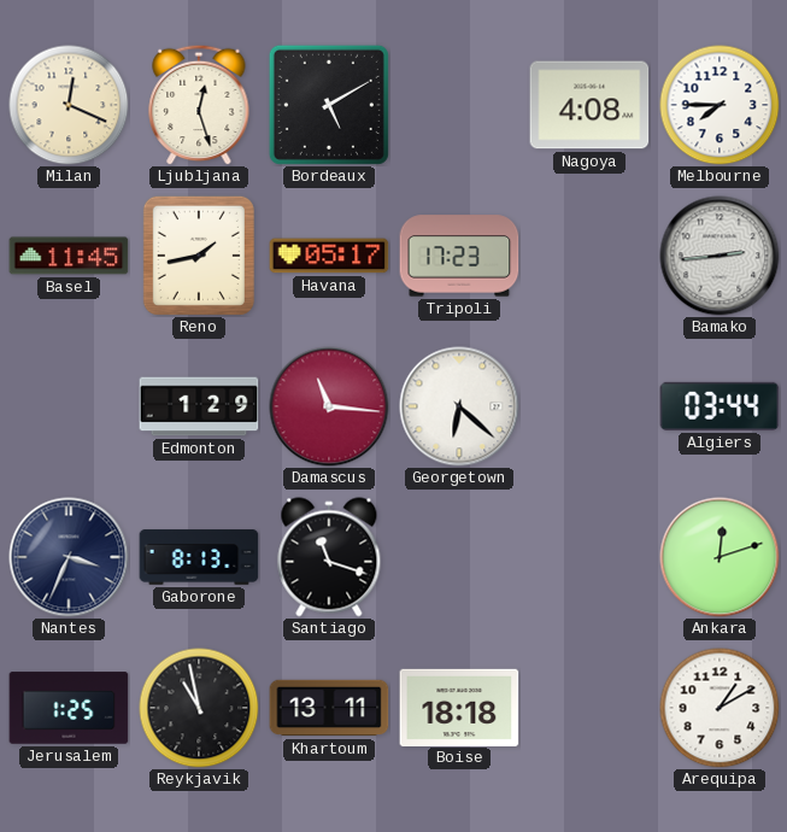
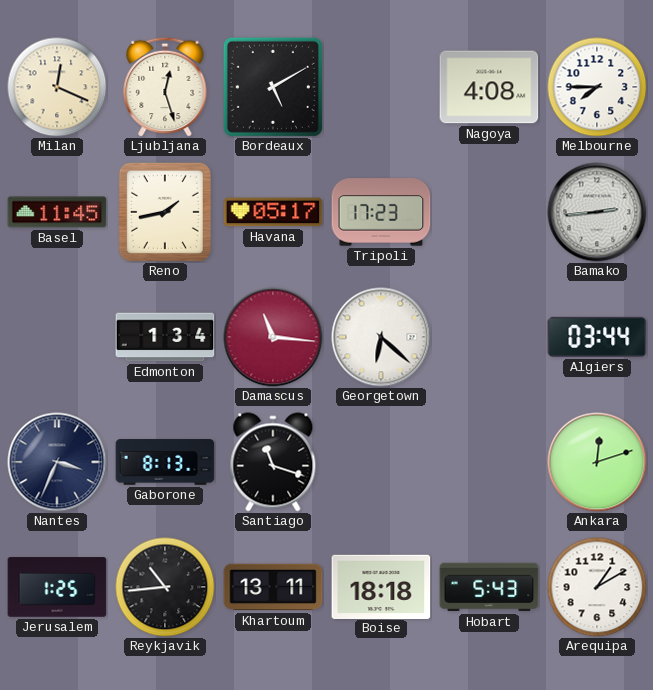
Edmonton: 1:29 -> 1:34
Reykjavik: 10:58 -> 10:44
Hobart: none -> 5:43
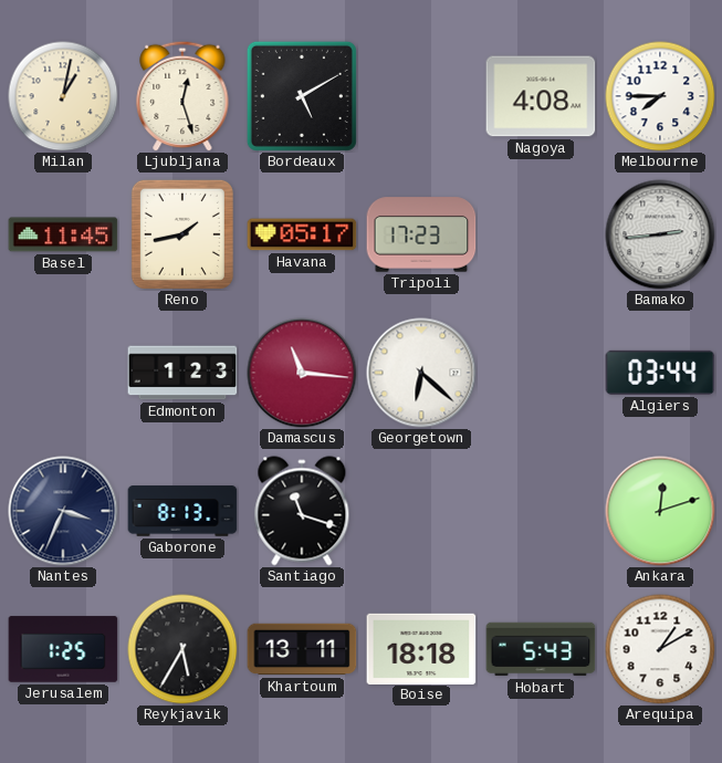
Milan: 12:19 -> 1:02
Edmonton: 1:34 -> 1:23
Reykjavik: 10:44 -> 5:35
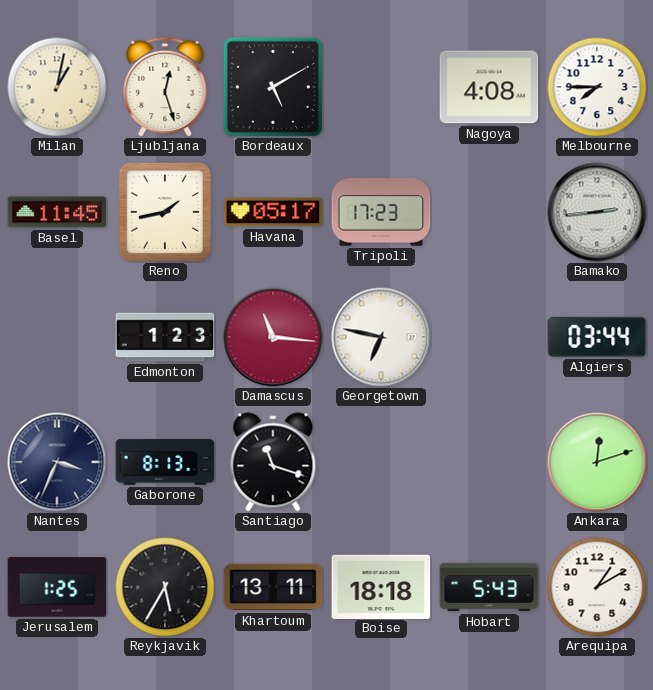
Georgetown: 6:22 -> 6:47
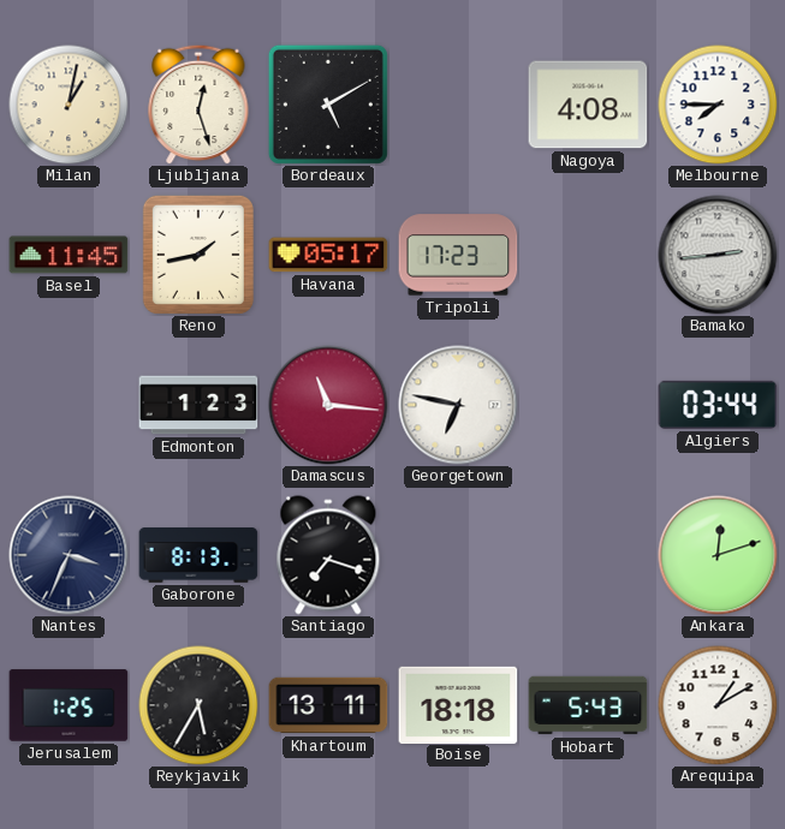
Santiago: 11:18 -> 7:18
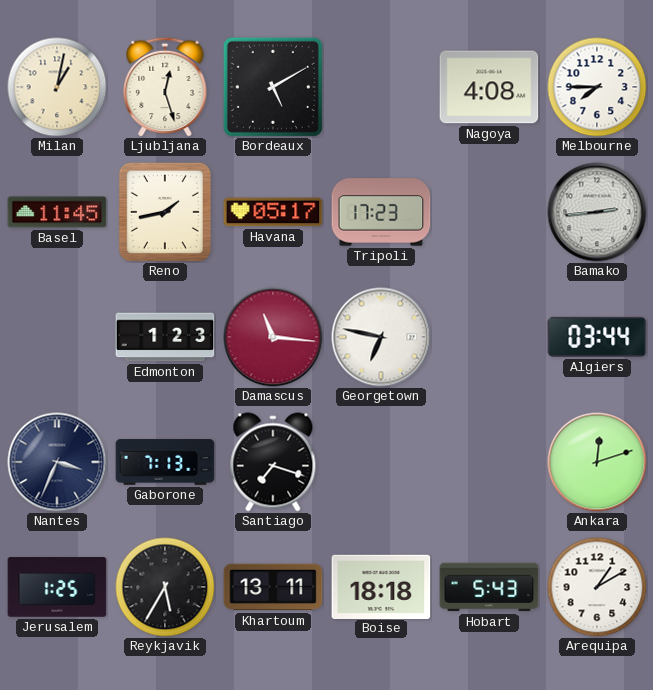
Gaborone: 8:13 -> 7:13
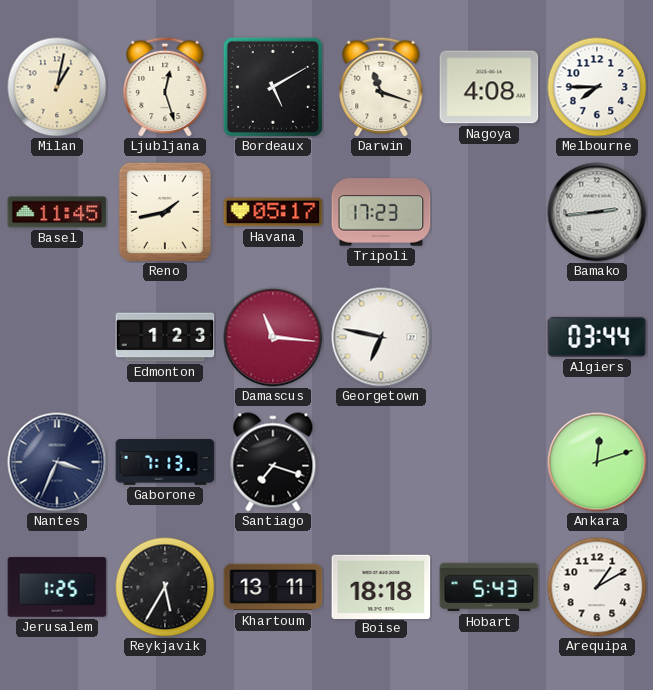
Darwin: none -> 11:18
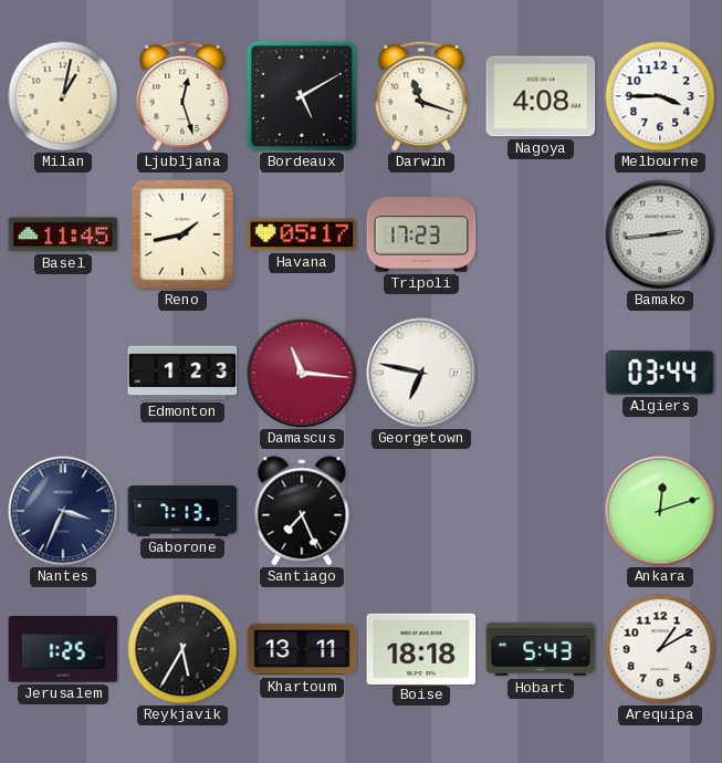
Melbourne: 7:45 -> 3:45
Santiago: 7:18 -> 7:26
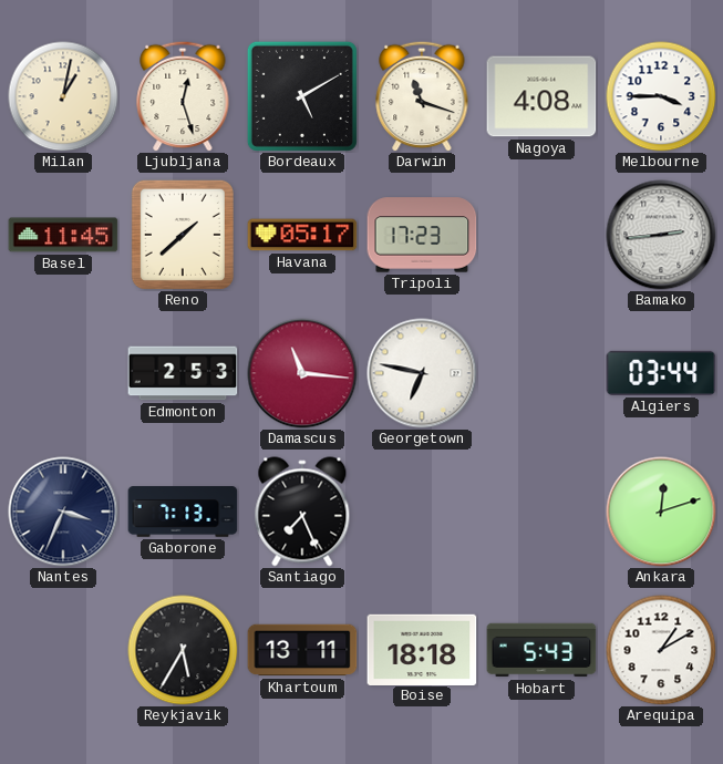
Reno: 1:43 -> 1:38
Edmonton: 1:23 -> 2:53
Jerusalem: 1:25 -> none
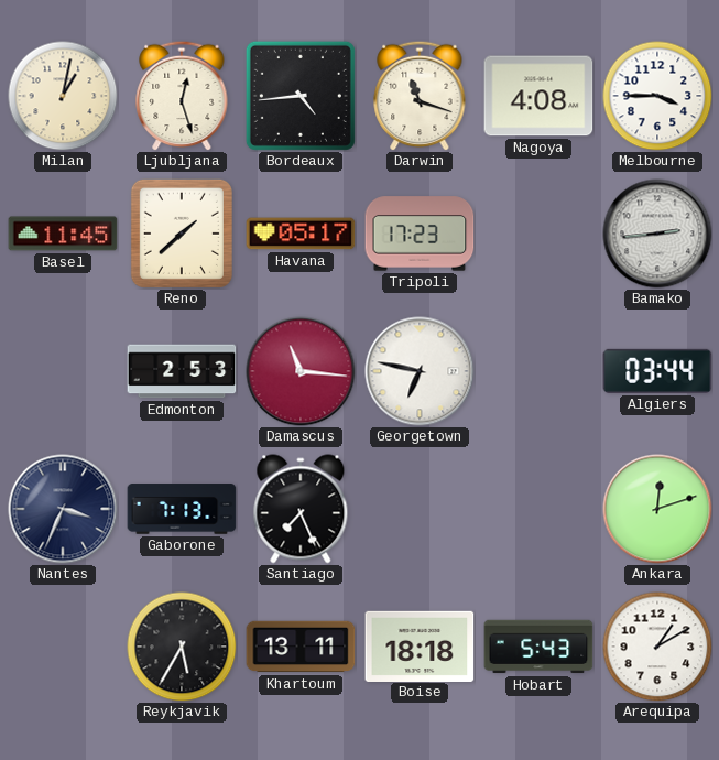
Bordeaux: 5:10 -> 4:44
